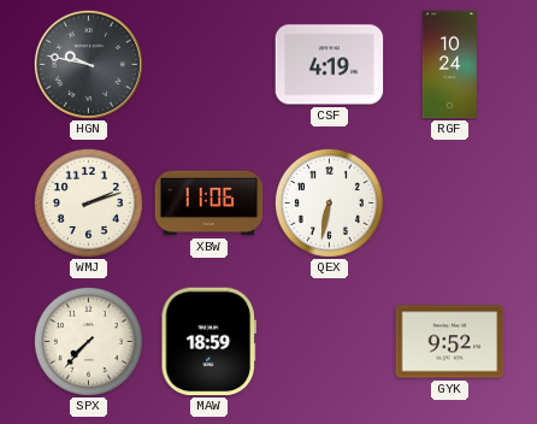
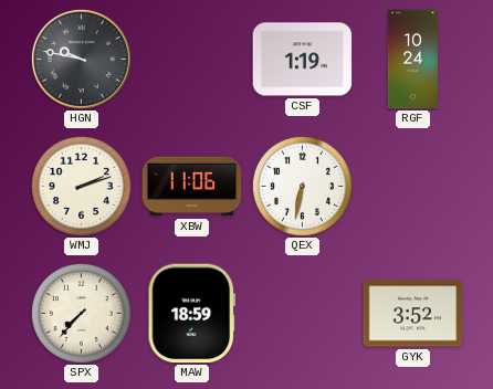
CSF: 4:19 -> 1:19
GYK: 9:52 -> 3:52
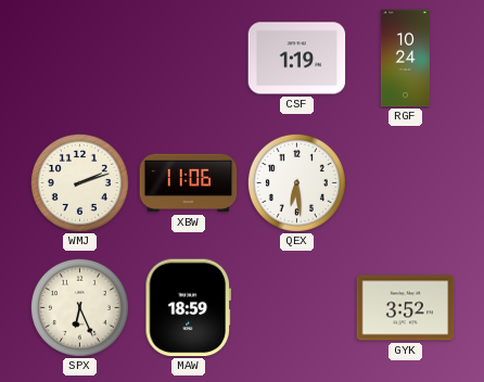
HGN: 9:47 -> none
QEX: 6:32 -> 6:29
SPX: 7:37 -> 6:26
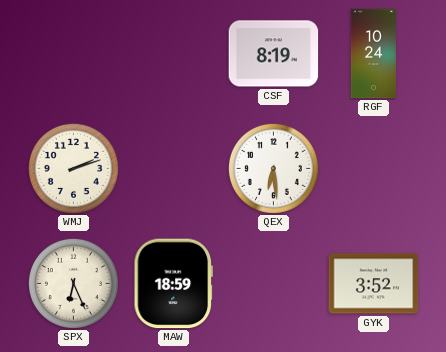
CSF: 1:19 -> 8:19
XBW: 11:06 -> none
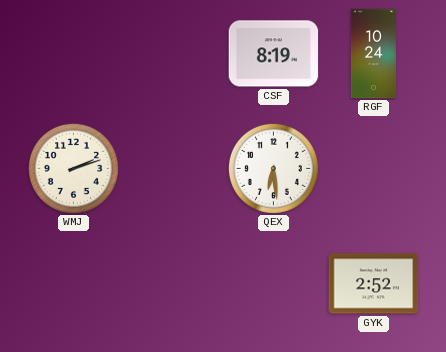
SPX: 6:26 -> none
MAW: 18:59 -> none
GYK: 3:52 -> 2:52
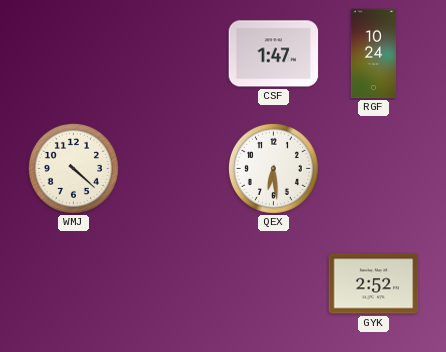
CSF: 8:19 -> 1:47
WMJ: 2:12 -> 4:22
